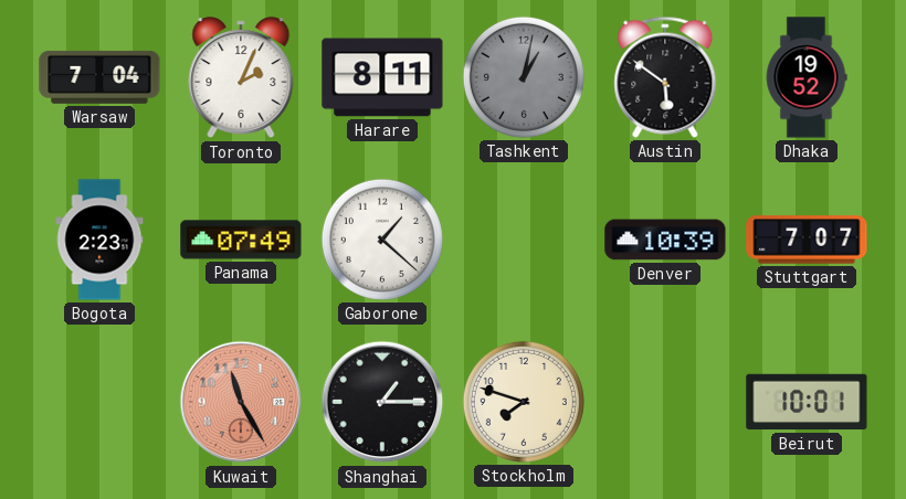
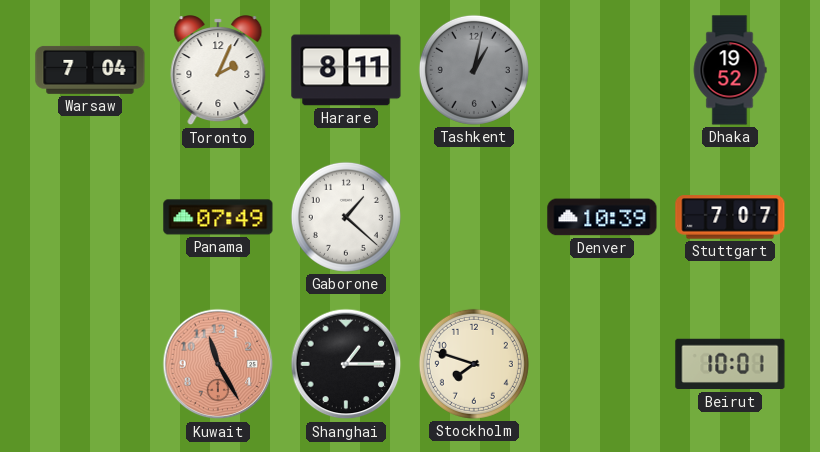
Austin: 5:51 -> none
Bogota: 2:23 -> none
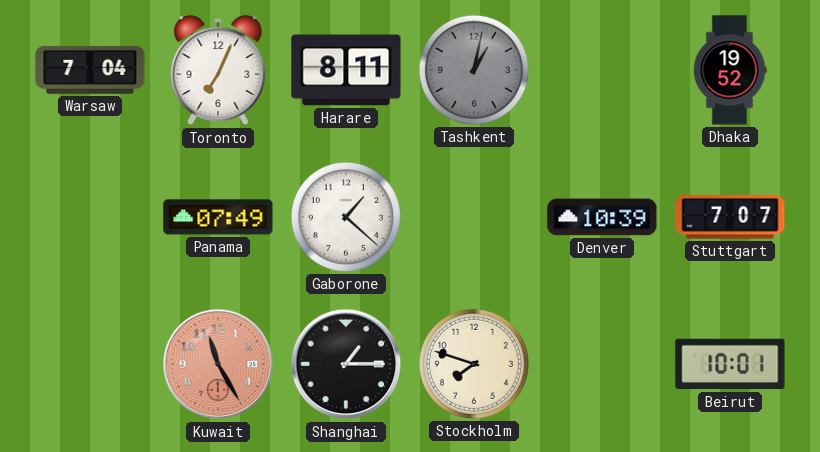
Toronto: 2:04 -> 7:04
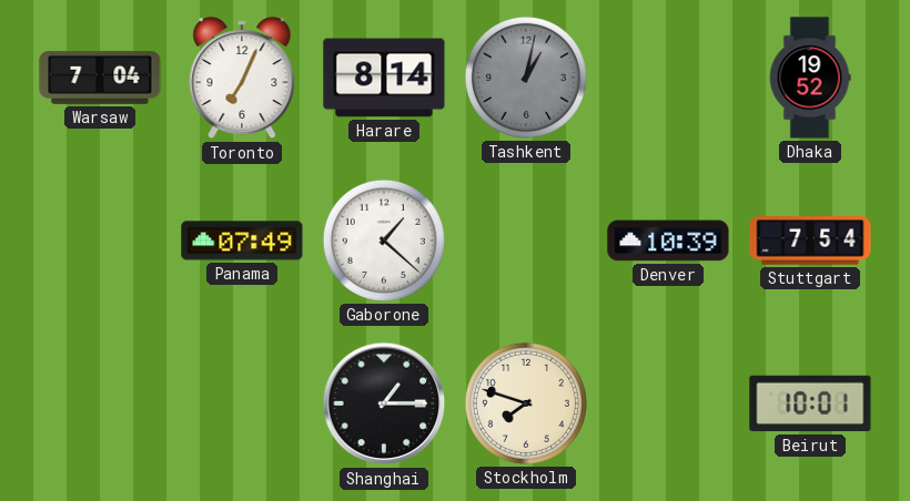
Harare: 8:11 -> 8:14
Stuttgart: 7:07 -> 7:54
Kuwait: 11:25 -> none
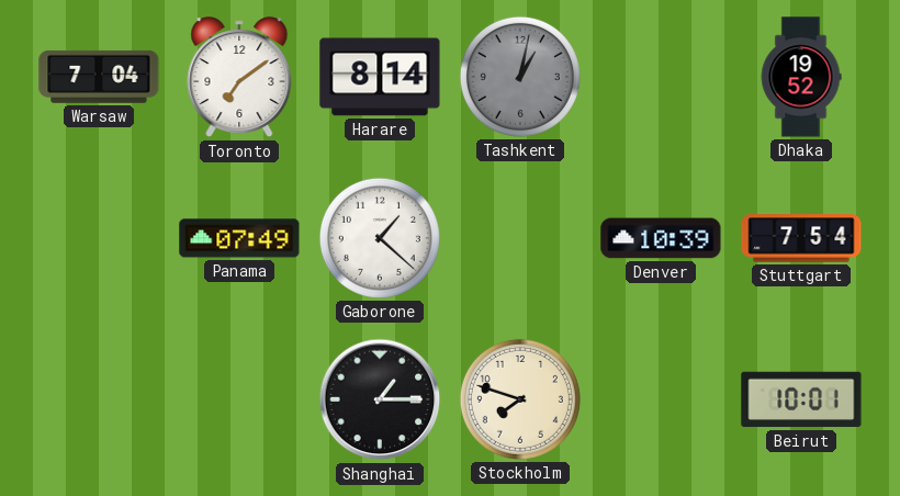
Toronto: 7:04 -> 7:09
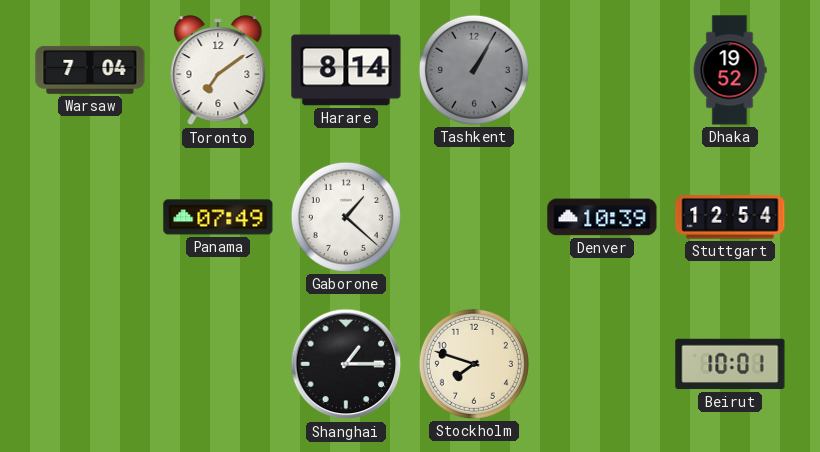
Tashkent: 1:02 -> 1:05
Stuttgart: 7:54 -> 12:54
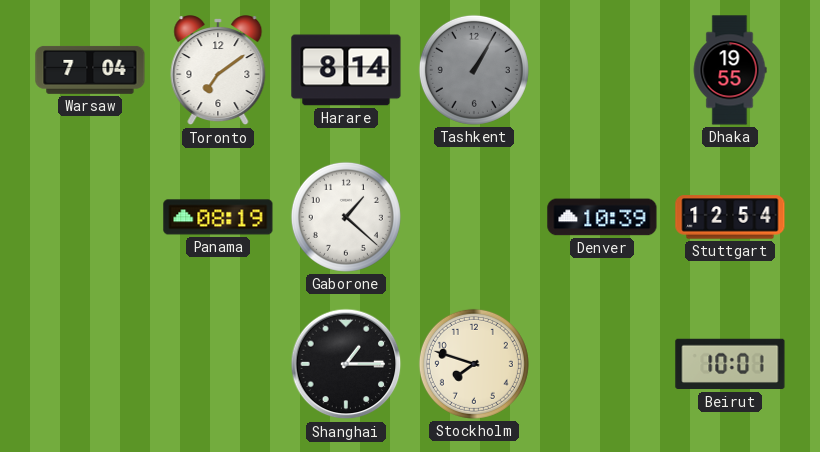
Dhaka: 19:52 -> 19:55
Panama: 07:49 -> 08:19
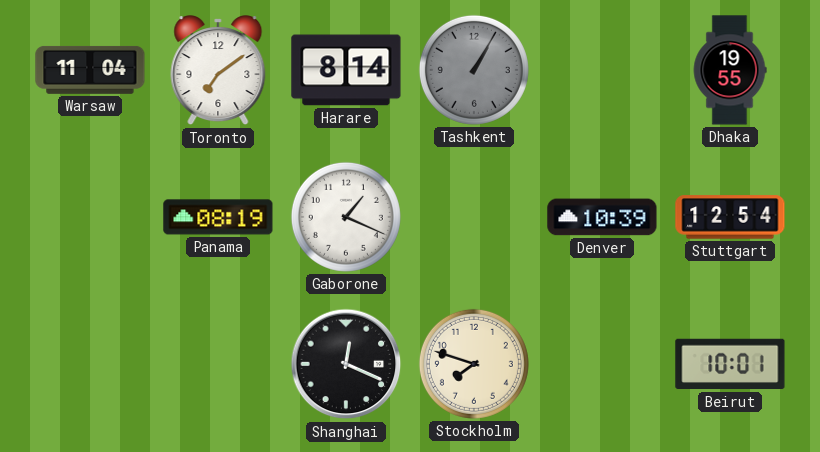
Warsaw: 7:04 -> 11:04
Gaborone: 1:22 -> 1:19
Shanghai: 1:15 -> 12:19
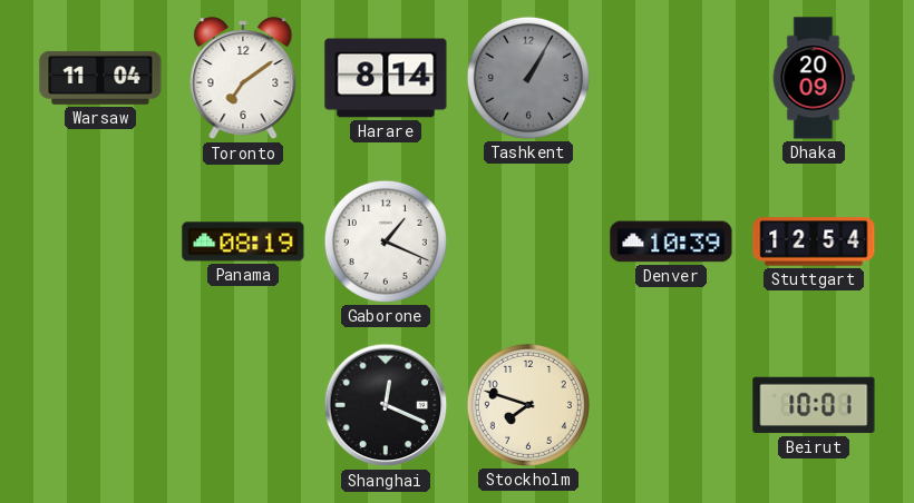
Dhaka: 19:55 -> 20:09
